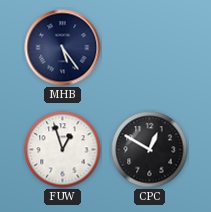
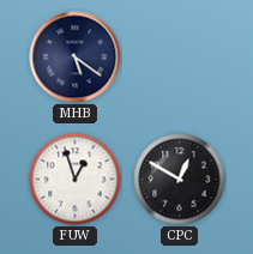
MHB: 5:24 -> 5:21
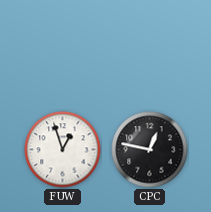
MHB: 5:21 -> none
CPC: 12:50 -> 12:47
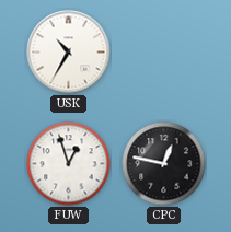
USK: none -> 10:35
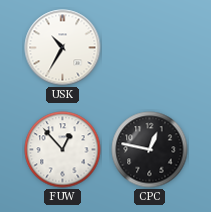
FUW: 12:57 -> 12:53
